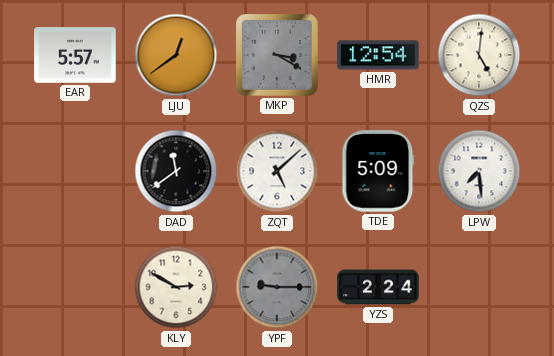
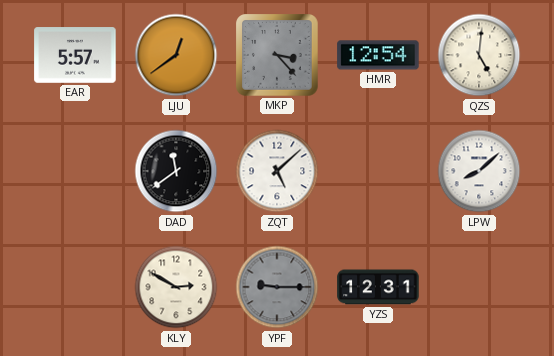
MKP: 3:20 -> 3:23
TDE: 5:09 -> none
LPW: 7:29 -> 8:08
YZS: 2:24 -> 12:31
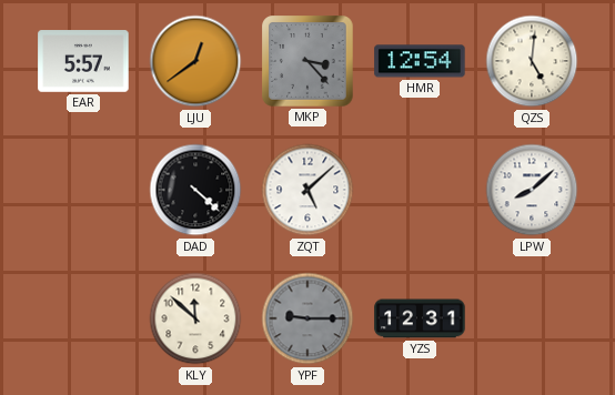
DAD: 11:39 -> 4:22
KLY: 2:50 -> 11:52
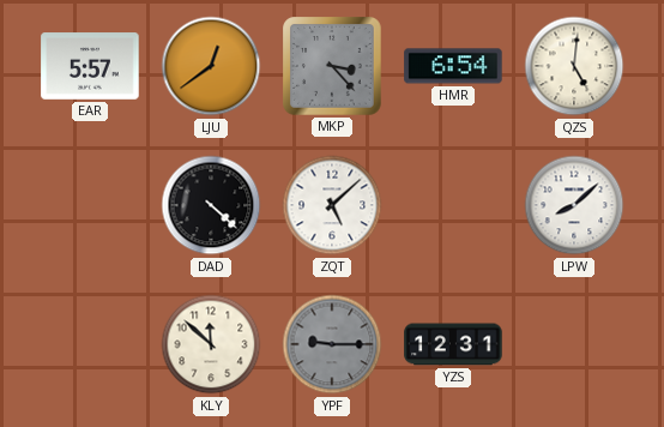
HMR: 12:54 -> 6:54
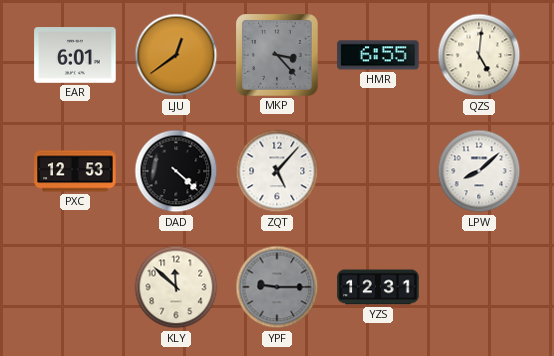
EAR: 5:57 -> 6:01
HMR: 6:54 -> 6:55
PXC: none -> 12:53
ZQT: 5:08 -> 5:07
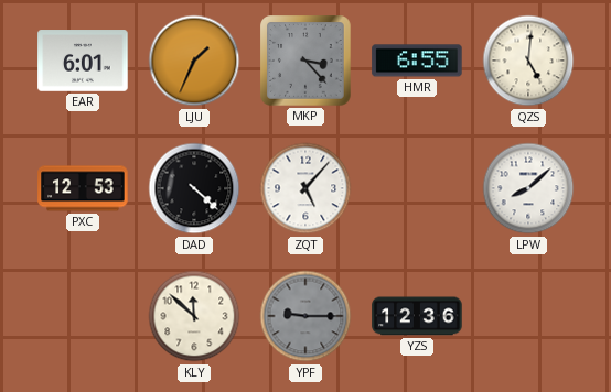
LJU: 12:39 -> 1:34
YZS: 12:31 -> 12:36
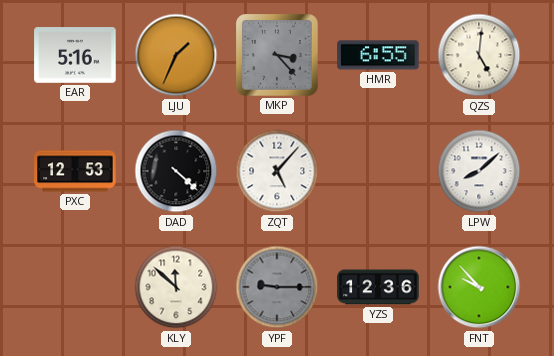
EAR: 6:01 -> 5:16
FNT: none -> 9:53
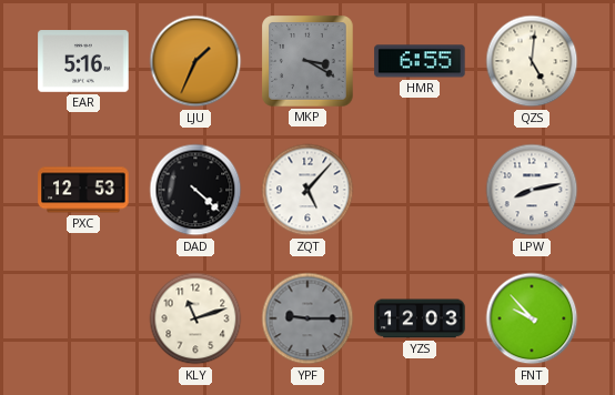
MKP: 3:23 -> 3:20
LPW: 8:08 -> 8:13
KLY: 11:52 -> 11:12
YZS: 12:36 -> 12:03
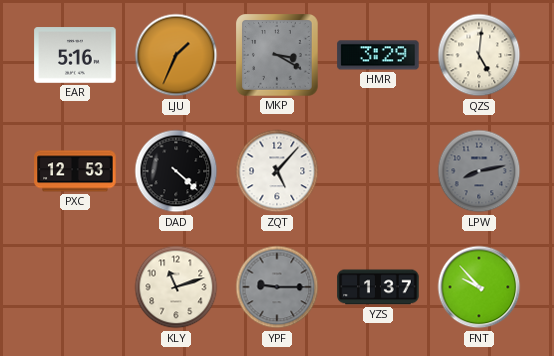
HMR: 6:55 -> 3:29
LPW dial: white -> grey
YZS: 12:03 -> 1:37
